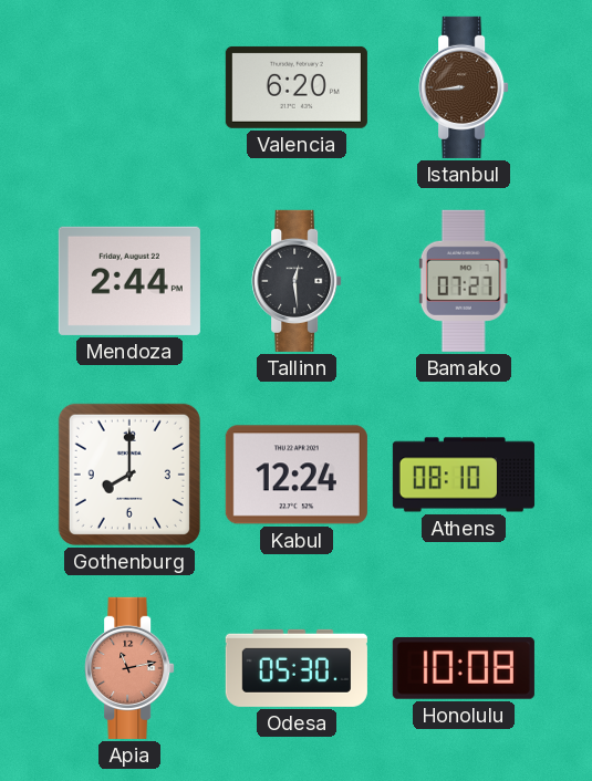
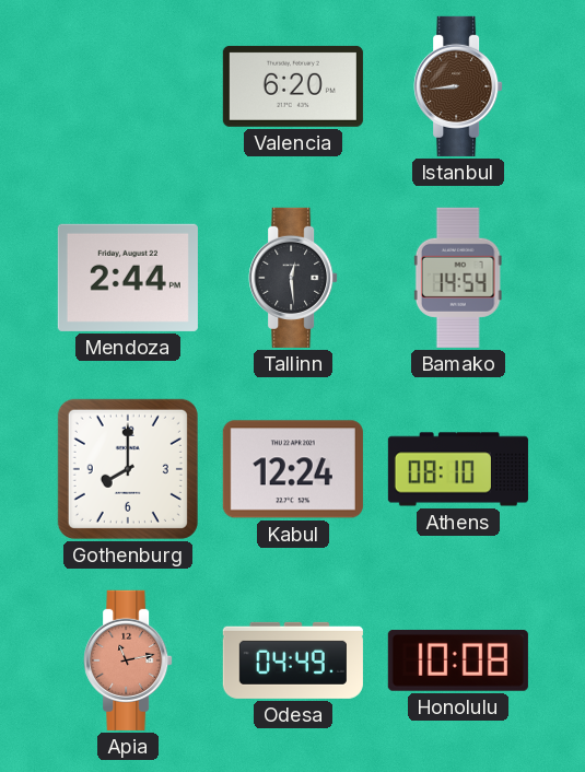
Bamako: 07:27 -> 14:54
Odesa: 05:30 -> 04:49
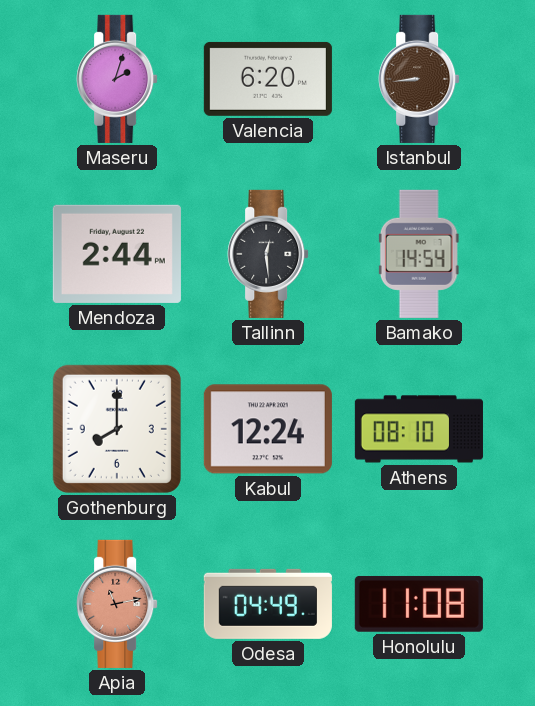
Maseru: none -> 2:03
Honolulu: 10:08 -> 11:08
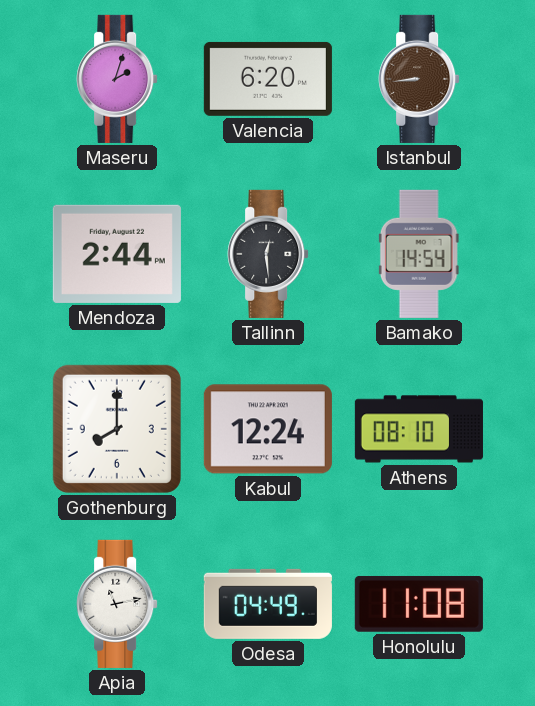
Apia dial: salmon -> white
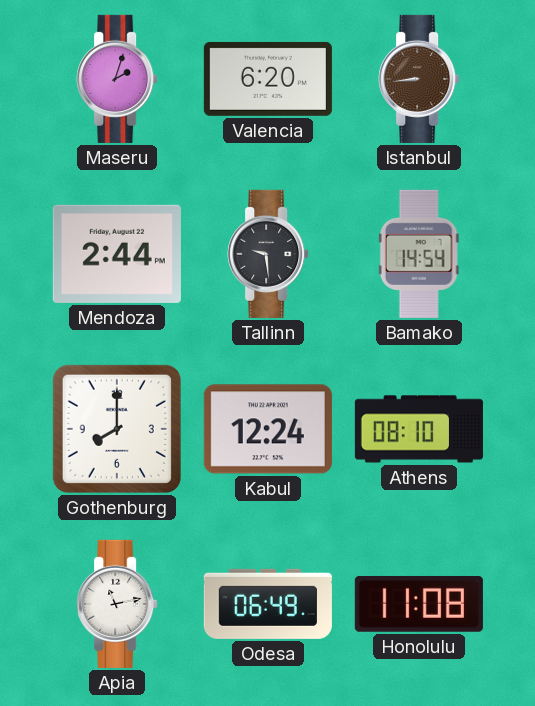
Tallinn: 12:29 -> 9:29
Odesa: 04:49 -> 06:49
